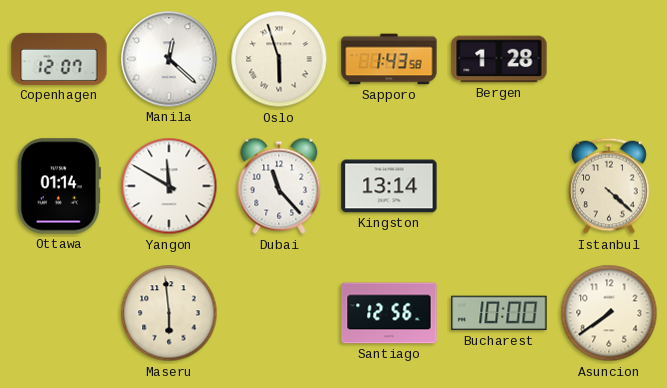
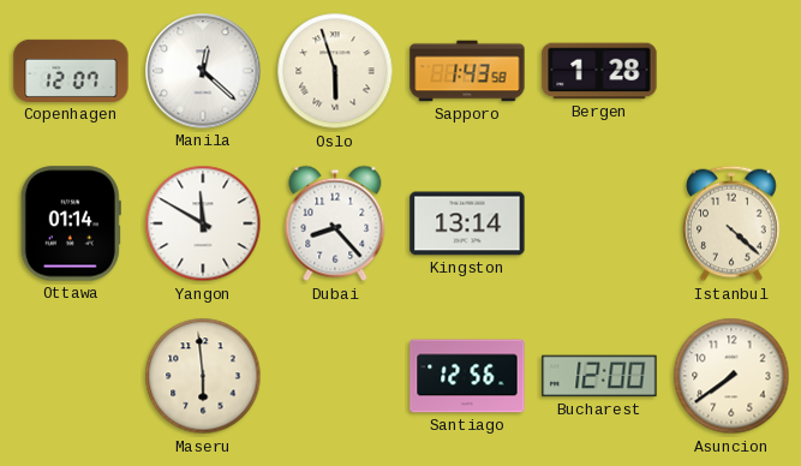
Dubai: 11:23 -> 8:23
Bucharest: 10:00 -> 12:00
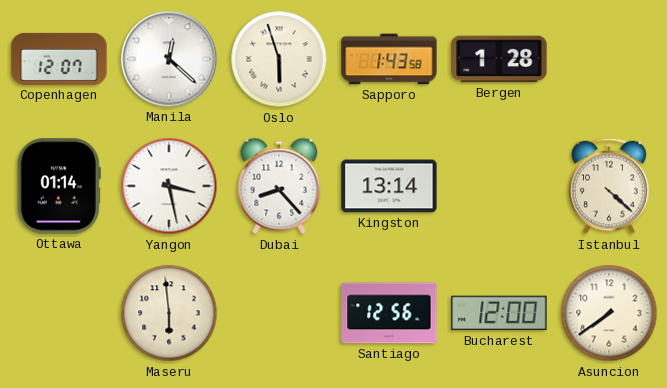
Yangon: 11:50 -> 3:28
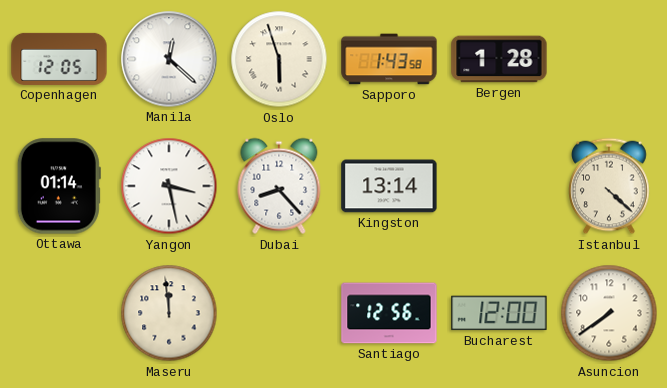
Copenhagen: 12:07 -> 12:05
Maseru: 5:59 -> 11:59
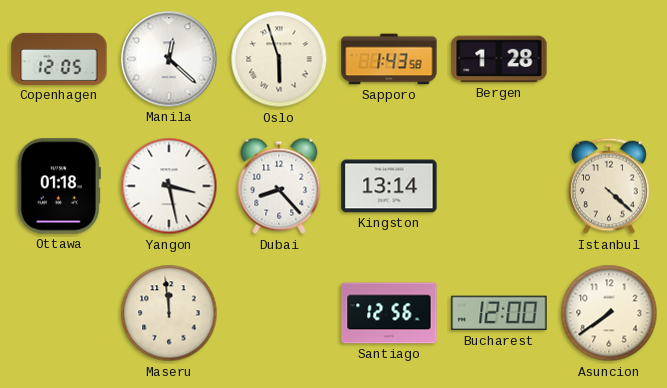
Ottawa: 01:14 -> 01:18
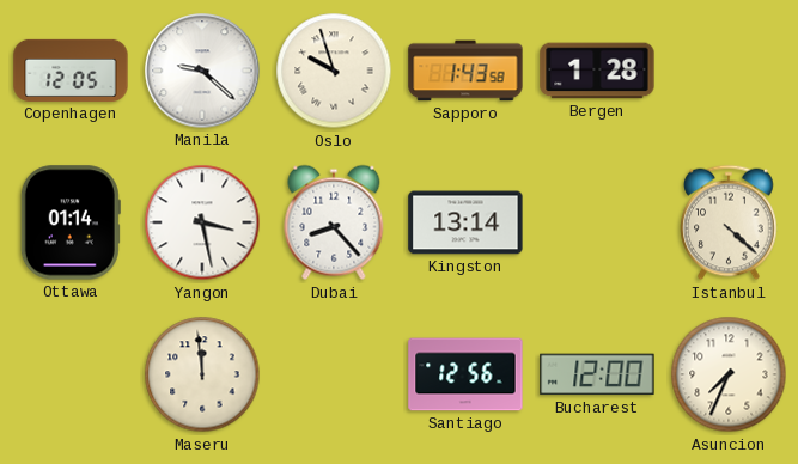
Manila: 12:22 -> 9:22
Oslo: 5:57 -> 9:57
Ottawa: 01:18 -> 01:14
Asuncion: 7:39 -> 7:34
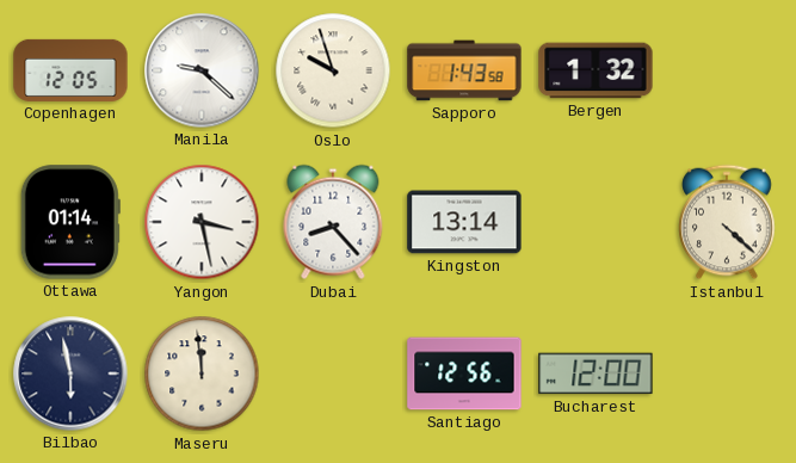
Bergen: 1:28 -> 1:32
Bilbao: none -> 5:58
Asuncion: 7:34 -> none
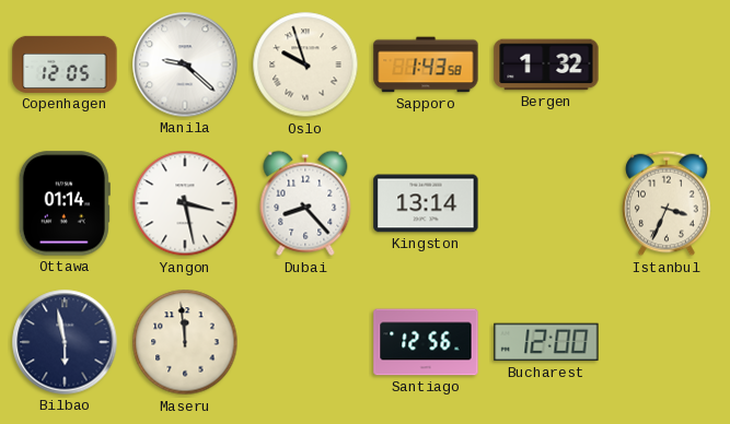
Istanbul: 4:22 -> 3:34
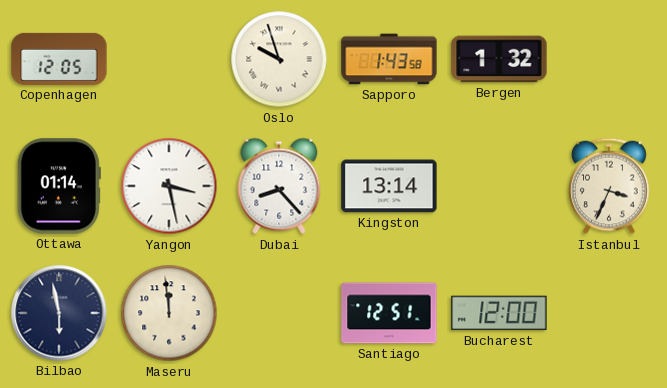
Manila: 9:22 -> none
Santiago: 12:56 -> 12:51
